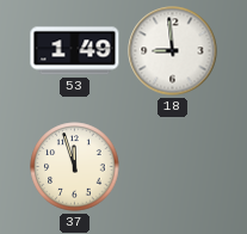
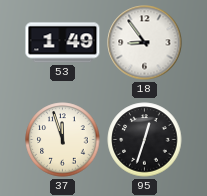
18: 8:59 -> 8:54
95: none -> 12:33
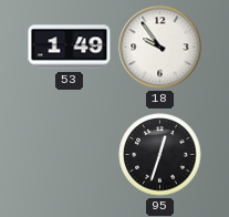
18: 8:54 -> 9:54
37: 11:57 -> none
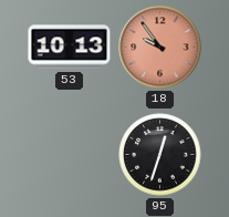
53: 1:49 -> 10:13
18 dial: white -> salmon
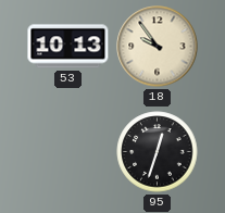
18 dial: salmon -> cream
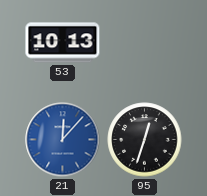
18: 9:54 -> none
21: none -> 12:07
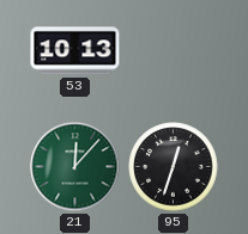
21 dial: blue -> green
